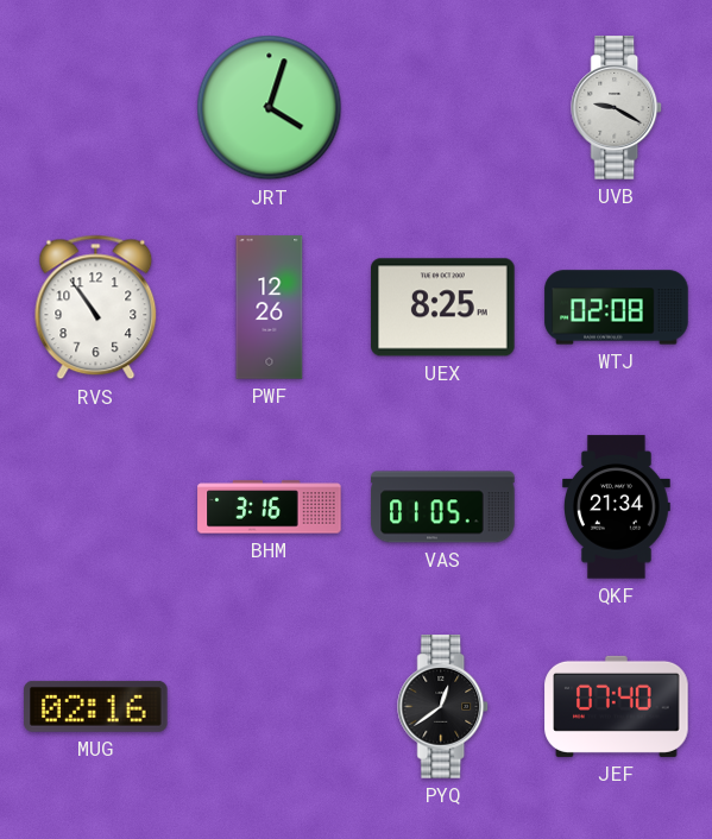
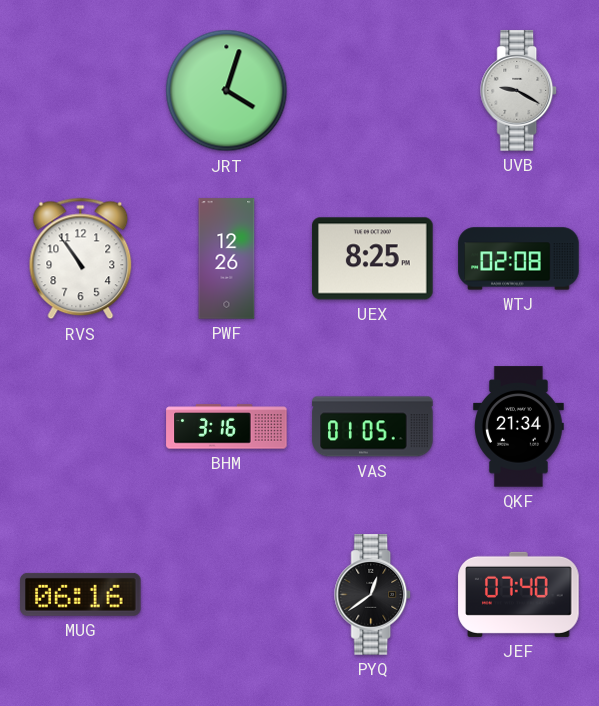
MUG: 02:16 -> 06:16
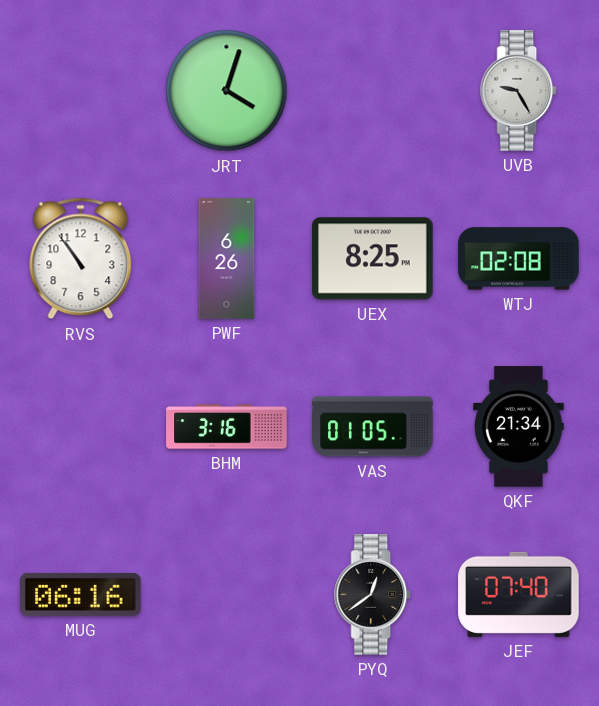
UVB: 9:20 -> 9:25
PWF: 12:26 -> 6:26
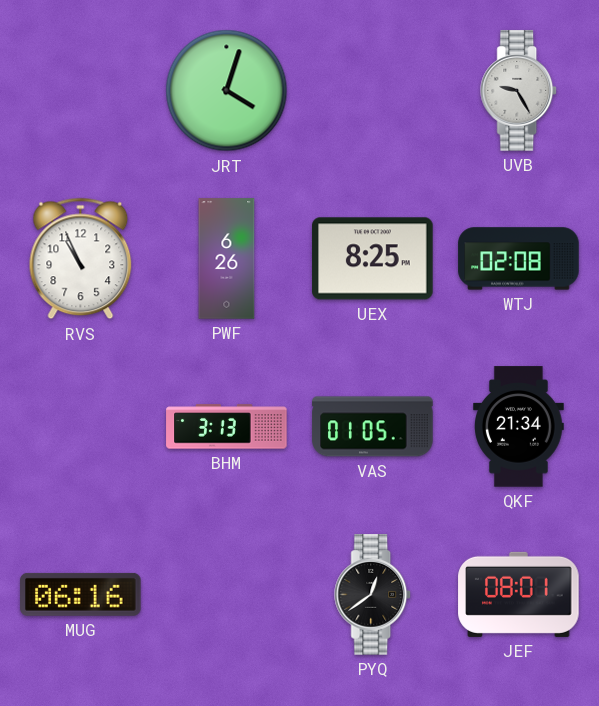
RVS: 10:54 -> 10:56
BHM: 3:16 -> 3:13
JEF: 07:40 -> 08:01
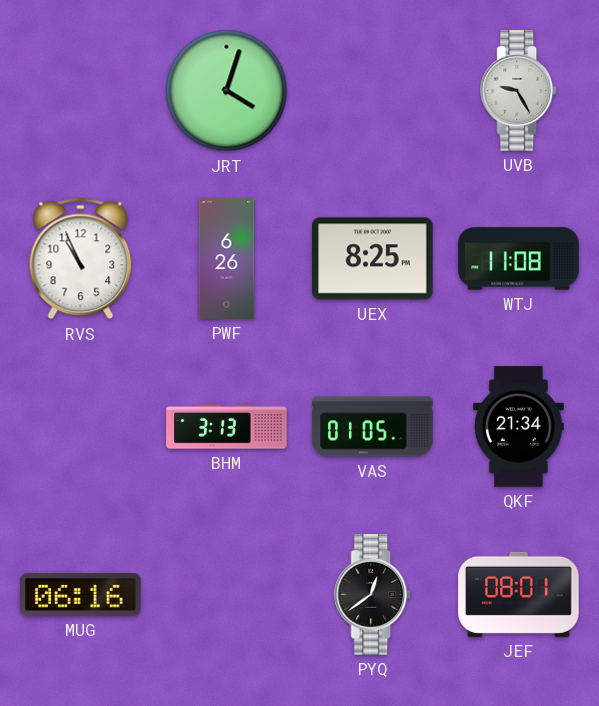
WTJ: 02:08 -> 11:08
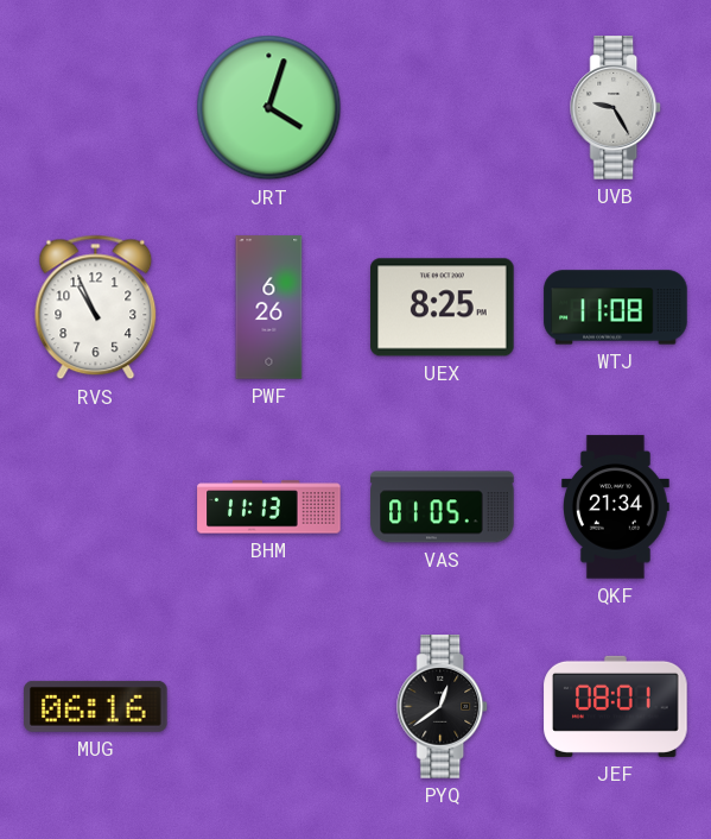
BHM: 3:13 -> 11:13
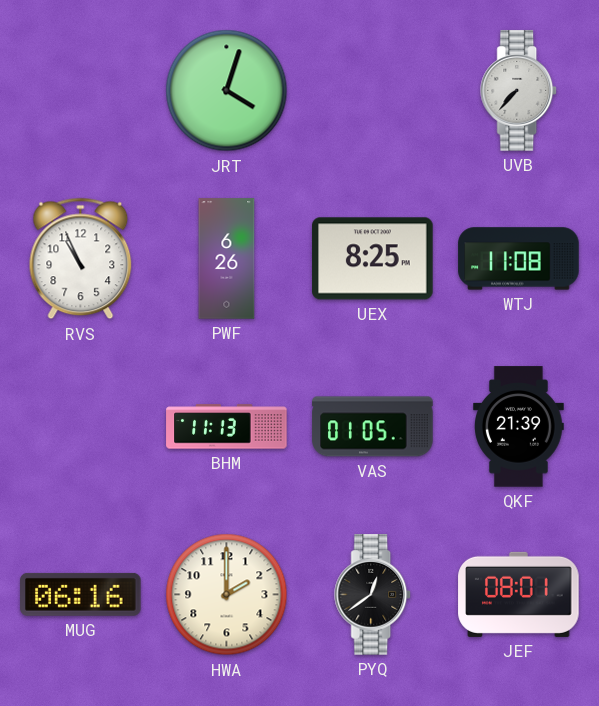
UVB: 9:25 -> 7:37
QKF: 21:34 -> 21:39
HWA: none -> 2:00
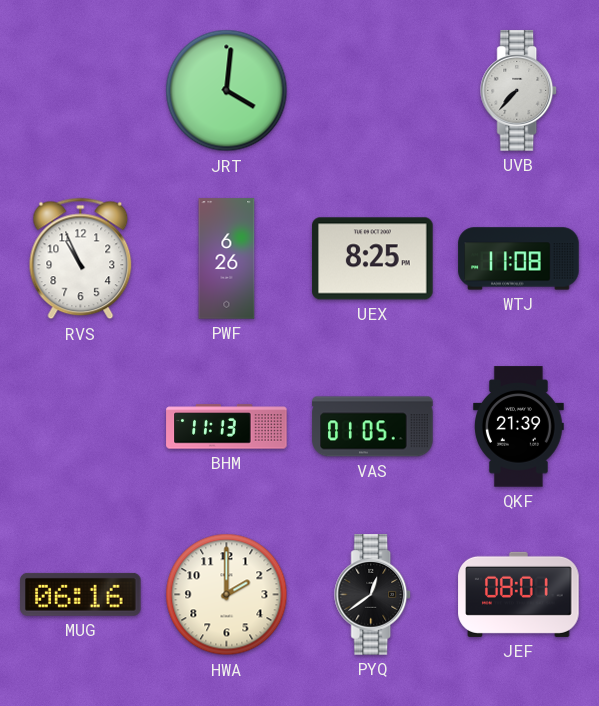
JRT: 4:03 -> 4:01
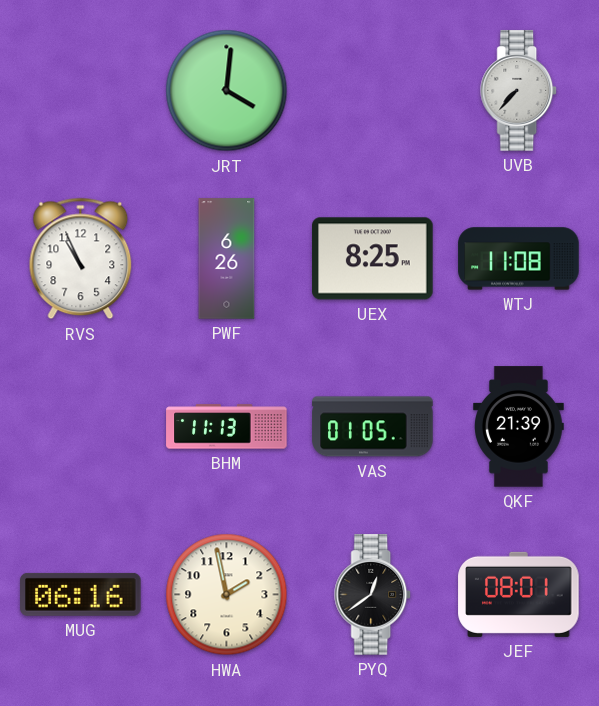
HWA: 2:00 -> 1:58
